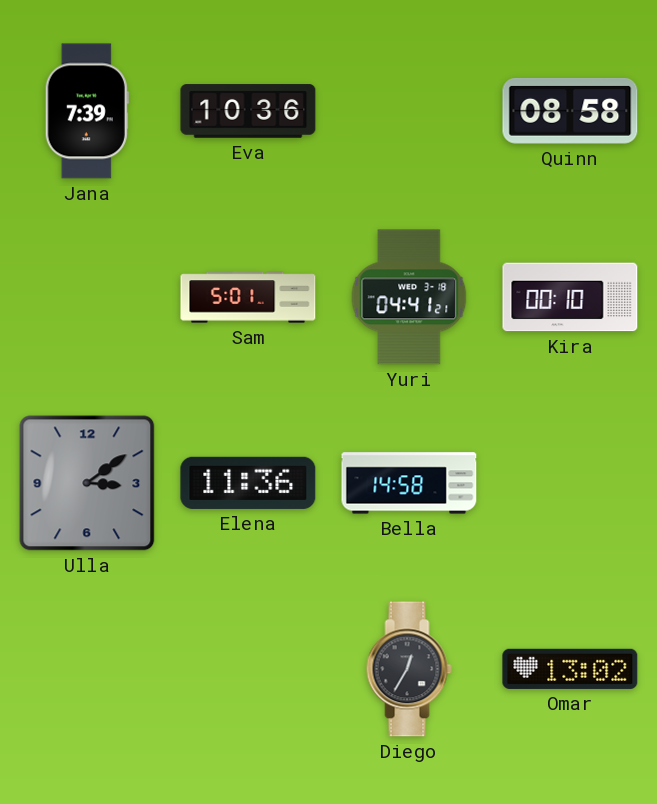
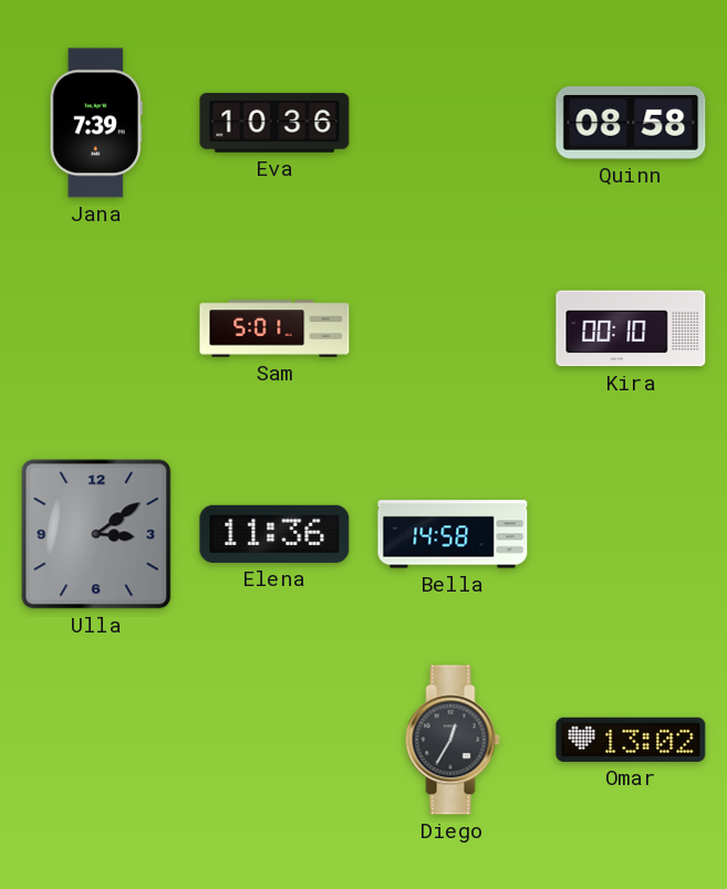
Yuri: 04:41 -> none
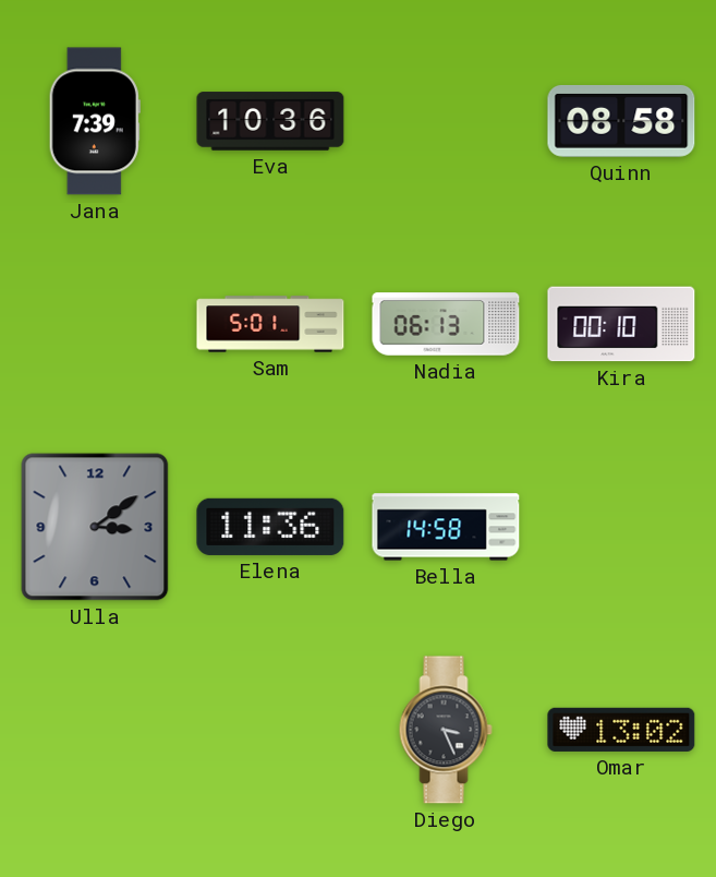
Nadia: none -> 06:13
Diego: 12:35 -> 3:26
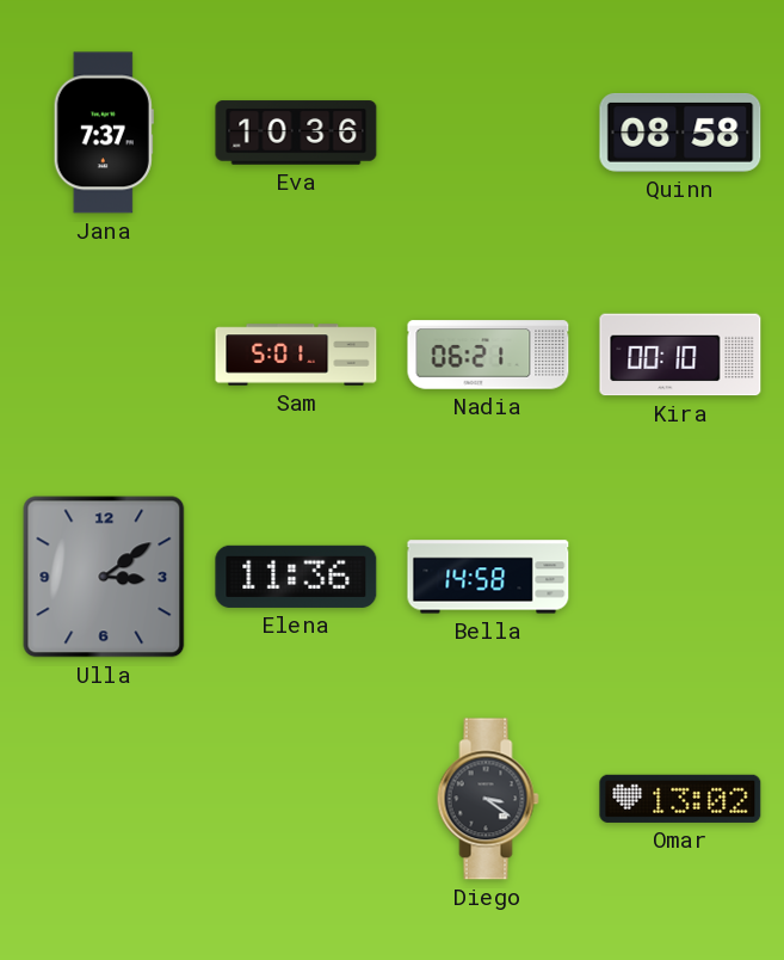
Jana: 7:39 -> 7:37
Nadia: 06:13 -> 06:21
Diego: 3:26 -> 3:21
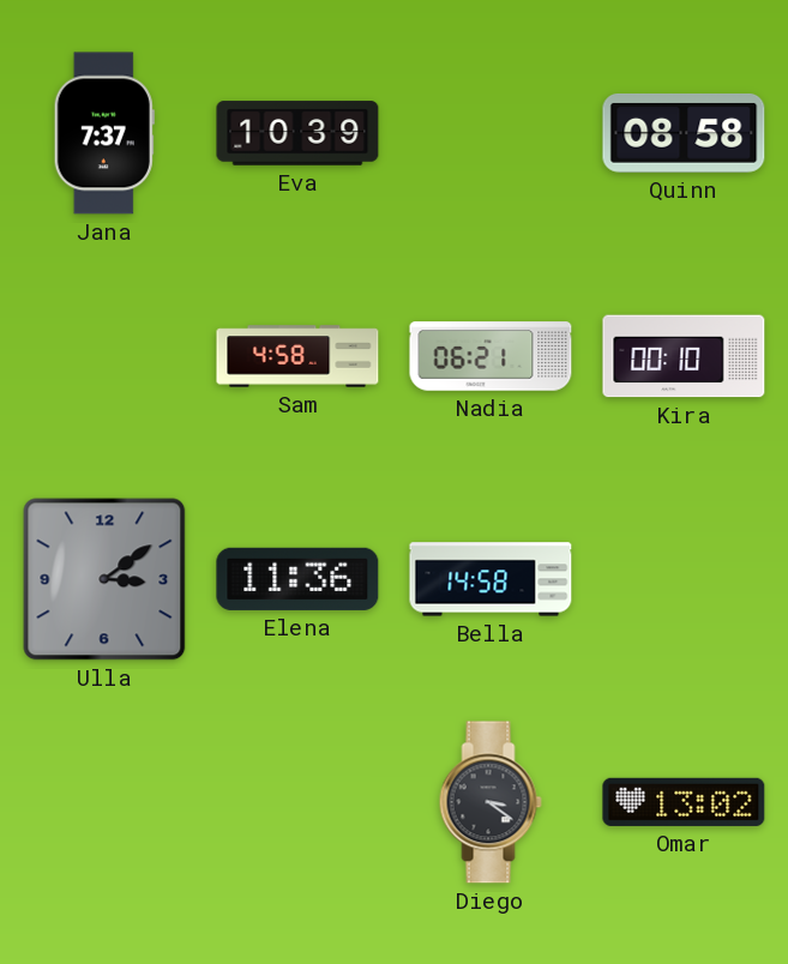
Eva: 10:36 -> 10:39
Sam: 5:01 -> 4:58
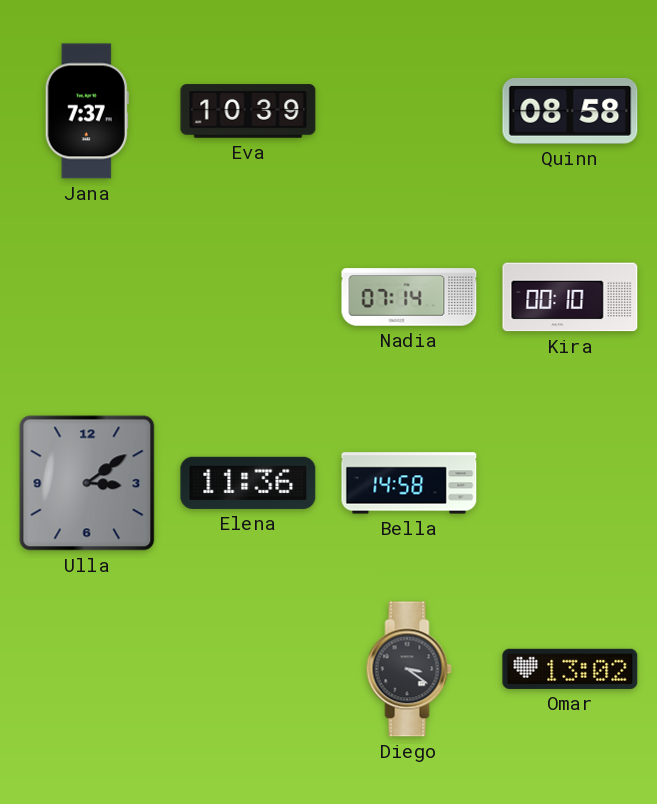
Sam: 4:58 -> none
Nadia: 06:21 -> 07:14
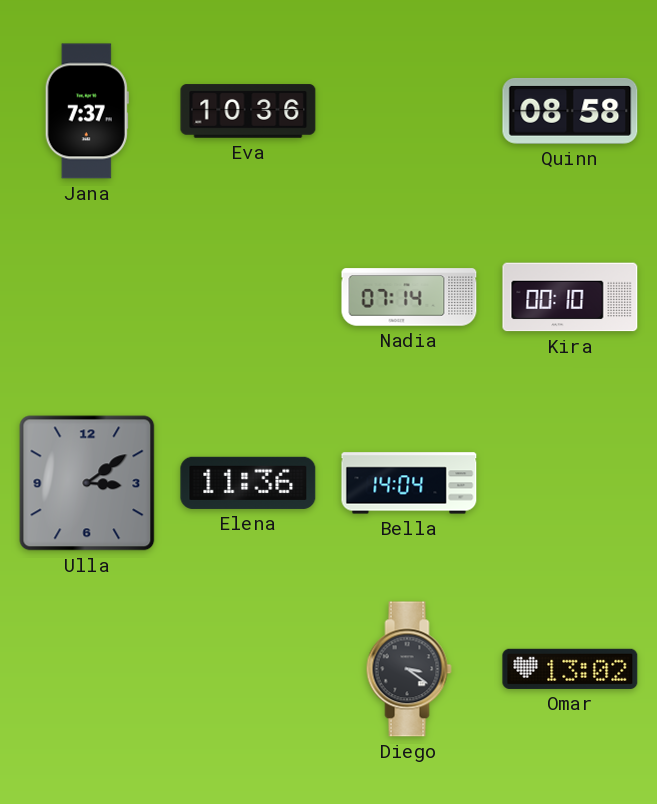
Eva: 10:39 -> 10:36
Bella: 14:58 -> 14:04
